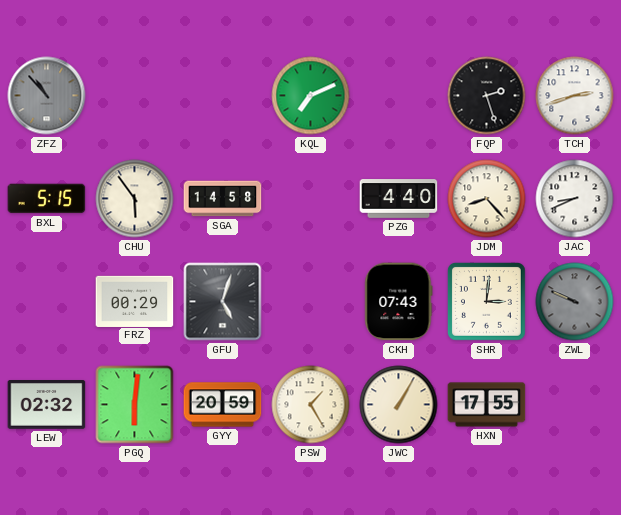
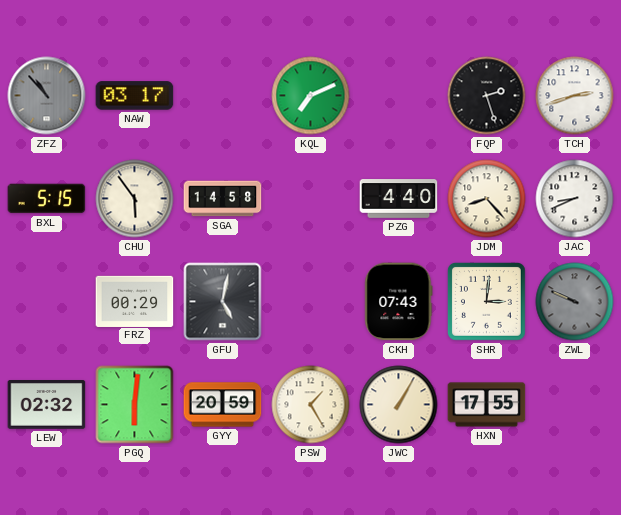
NAW: none -> 03:17
GFU: 5:03 -> 5:02
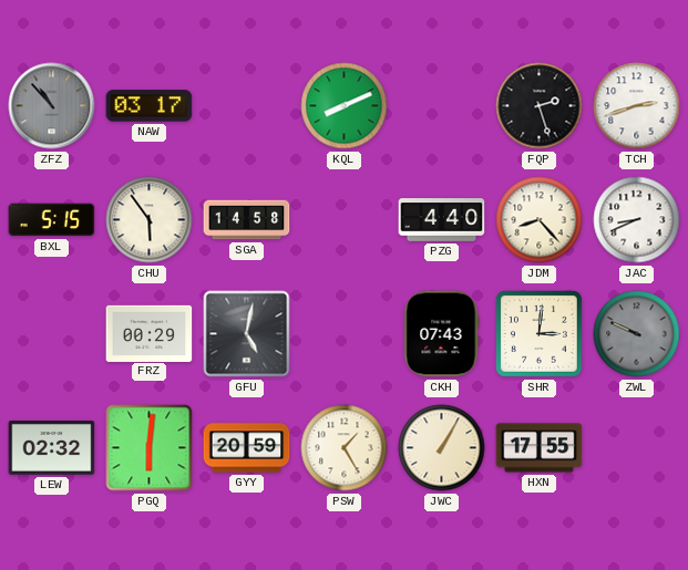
KQL: 7:11 -> 8:11
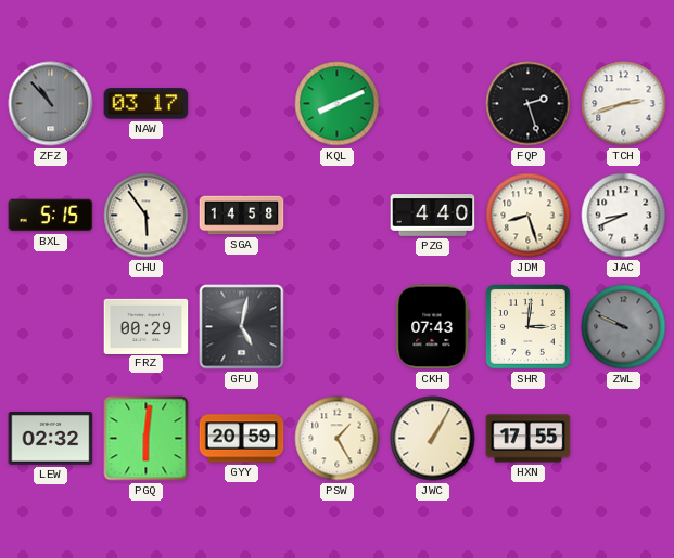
JDM: 8:23 -> 8:27
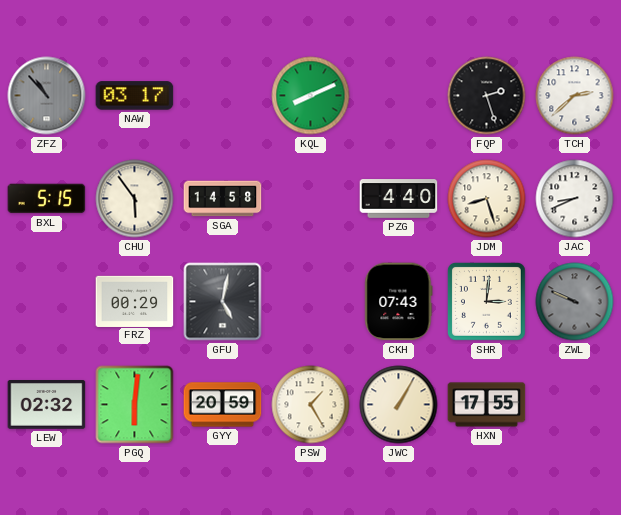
TCH: 2:42 -> 2:38
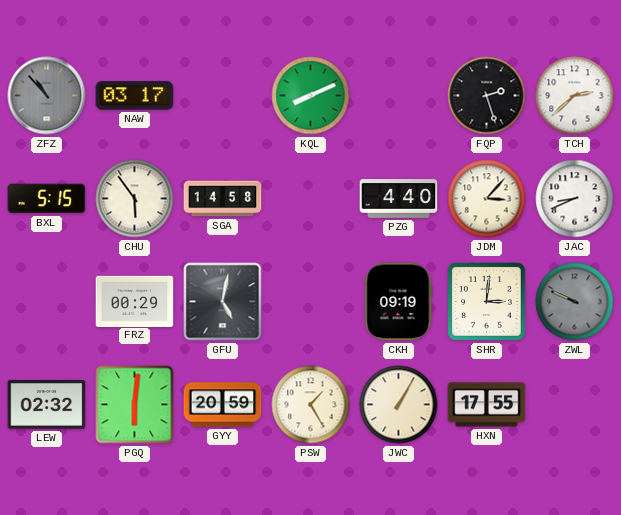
JDM: 8:27 -> 3:07
CKH: 07:43 -> 09:19
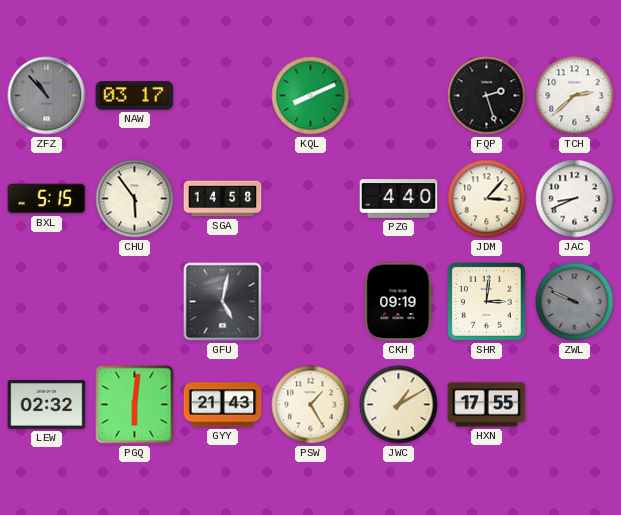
FRZ: 00:29 -> none
GYY: 20:59 -> 21:43
JWC: 1:05 -> 1:10
